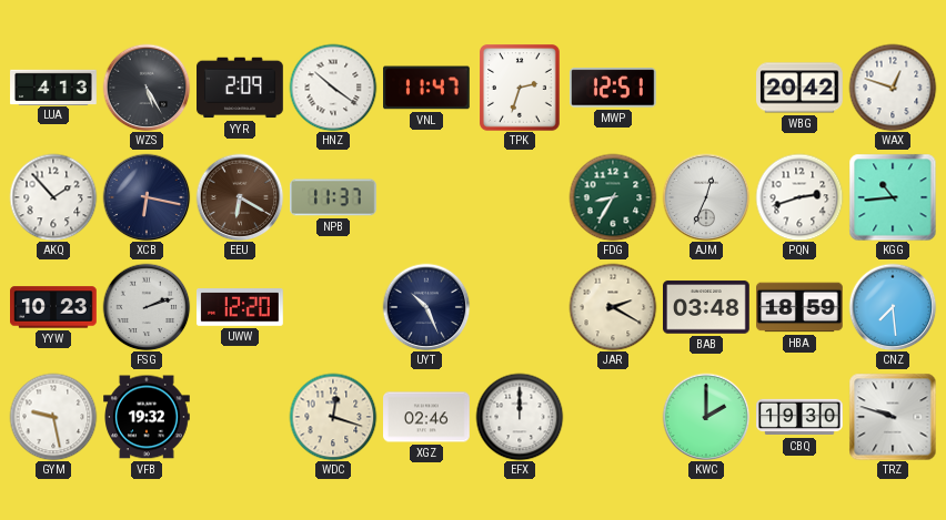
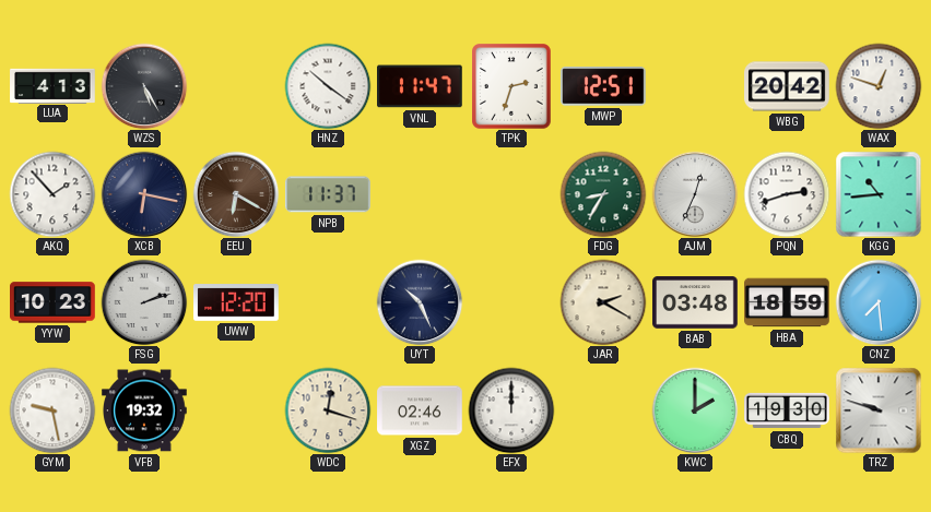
YYR: 2:09 -> none
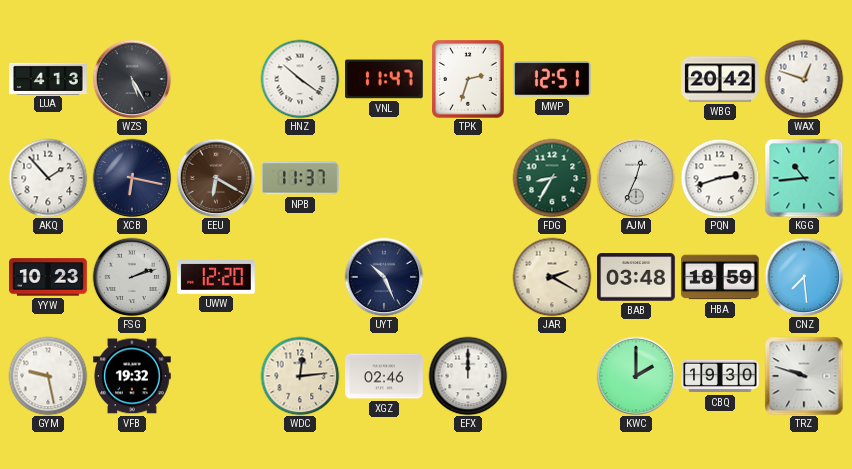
WDC: 12:18 -> 12:14
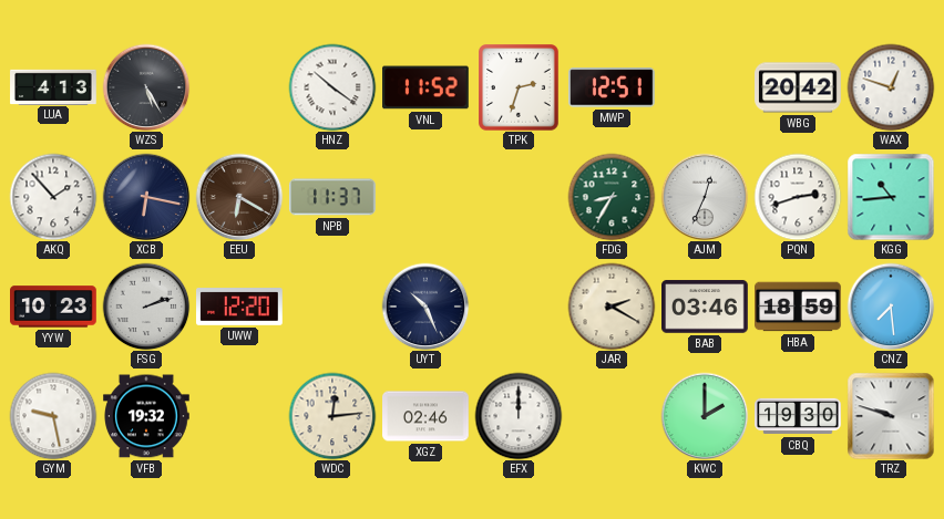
VNL: 11:47 -> 11:52
BAB: 03:48 -> 03:46
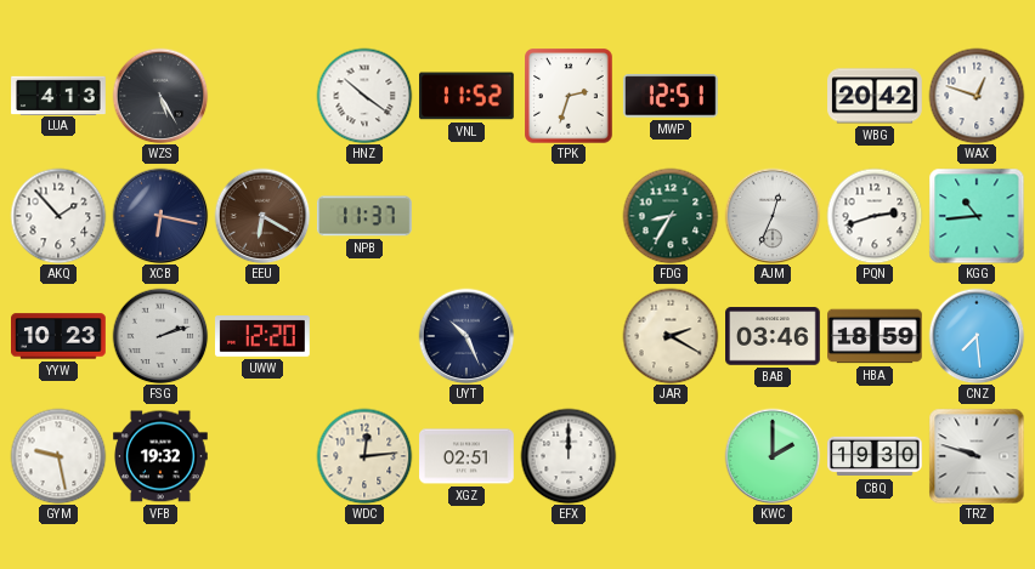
XGZ: 02:46 -> 02:51
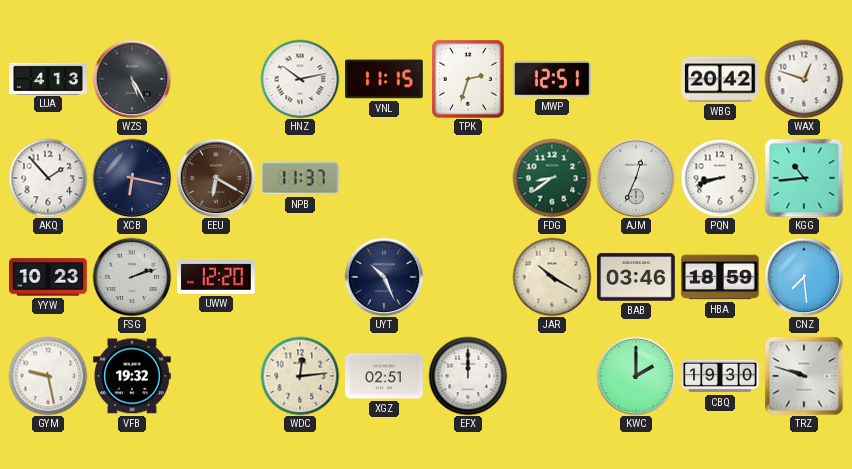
HNZ: 10:21 -> 10:13
VNL: 11:52 -> 11:15
FDG: 8:35 -> 8:39
PQN: 2:42 -> 8:42
JAR: 2:20 -> 10:20
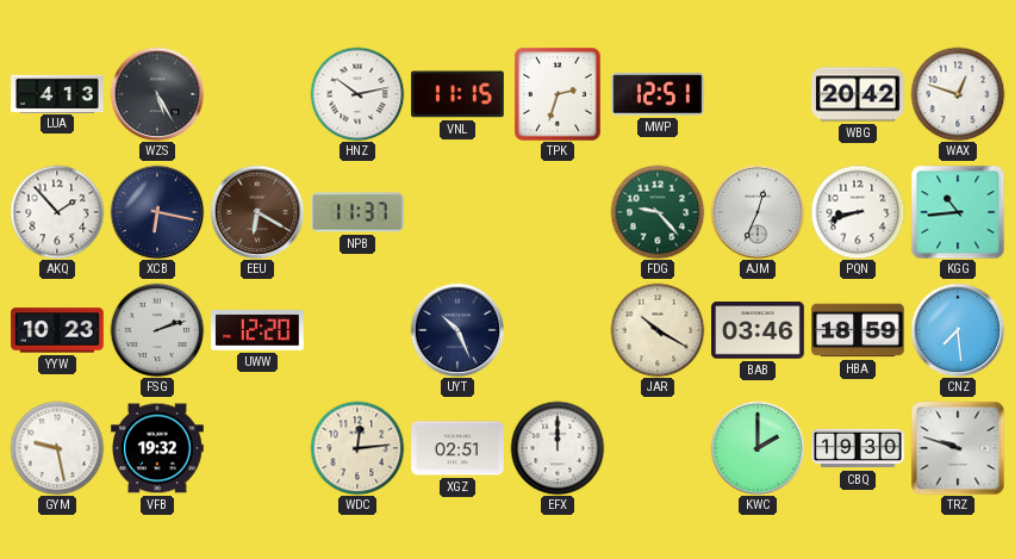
FDG: 8:39 -> 9:23
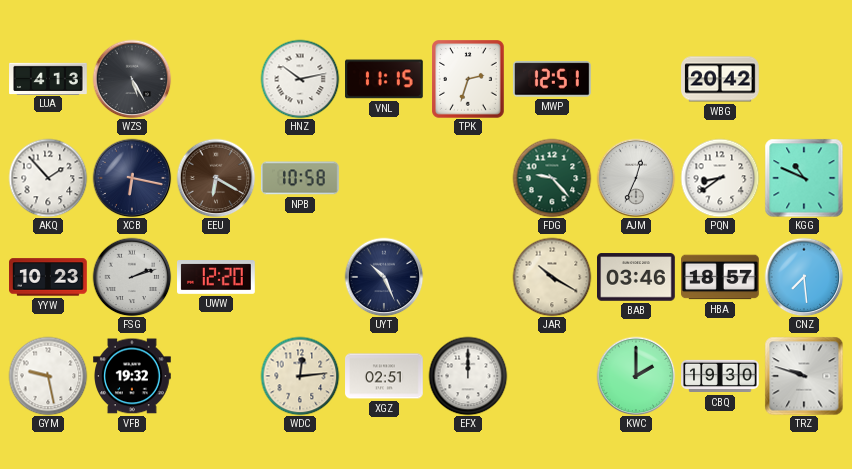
WAX: 12:48 -> none
NPB: 11:37 -> 10:58
PQN: 8:42 -> 8:39
KGG: 10:44 -> 10:49
HBA: 18:59 -> 18:57
